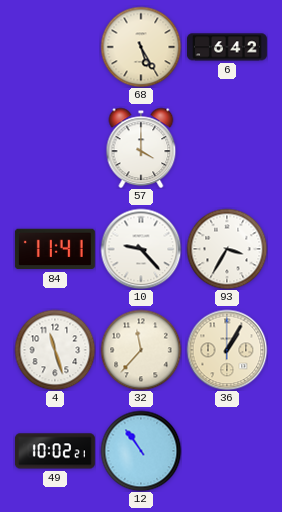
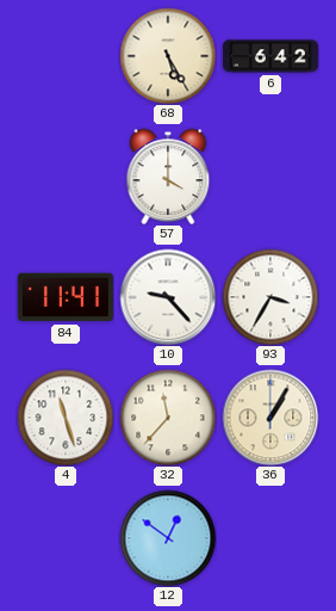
49: 10:02 -> none
12: 10:54 -> 12:51
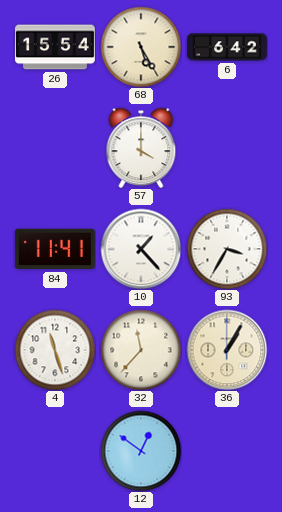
26: none -> 15:54
10: 9:23 -> 1:23
